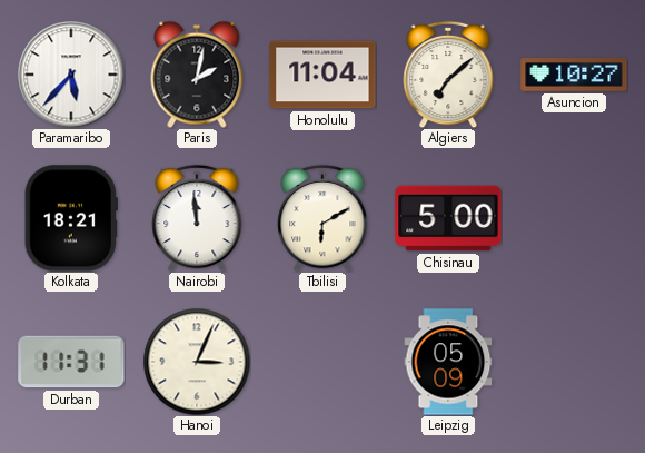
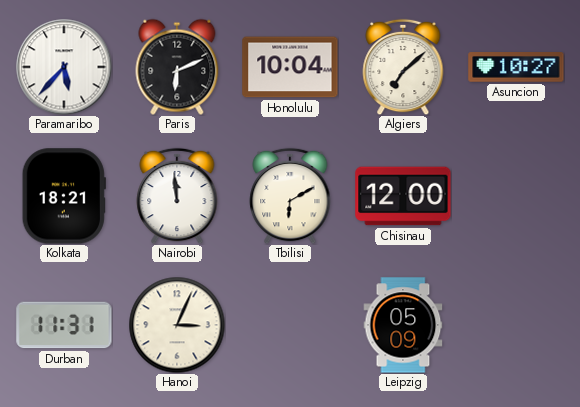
Paris: 2:02 -> 6:11
Honolulu: 11:04 -> 10:04
Chisinau: 5:00 -> 12:00
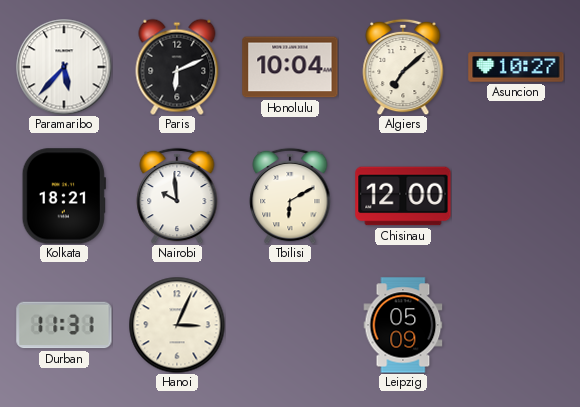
Nairobi: 11:59 -> 9:59
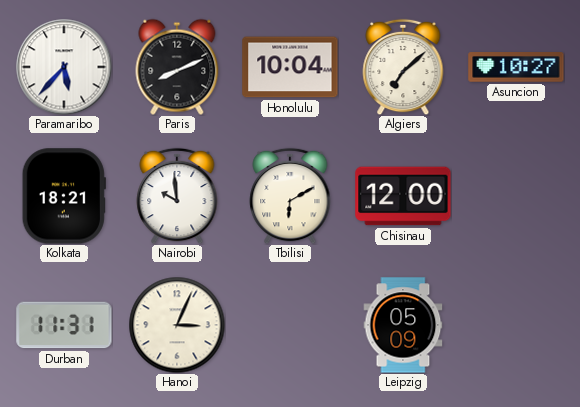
Paris: 6:11 -> 8:11
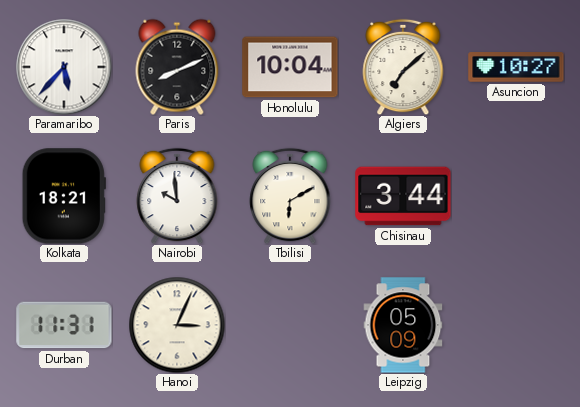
Chisinau: 12:00 -> 3:44
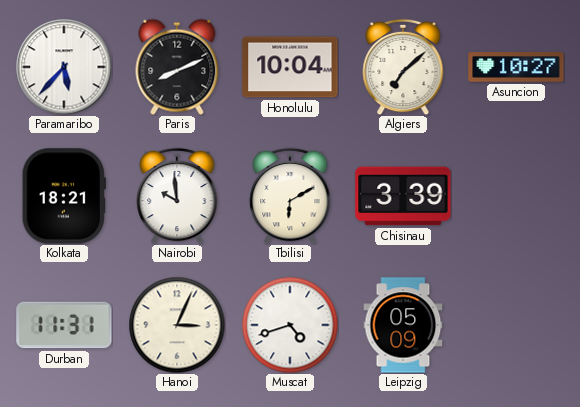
Chisinau: 3:44 -> 3:39
Muscat: none -> 4:42
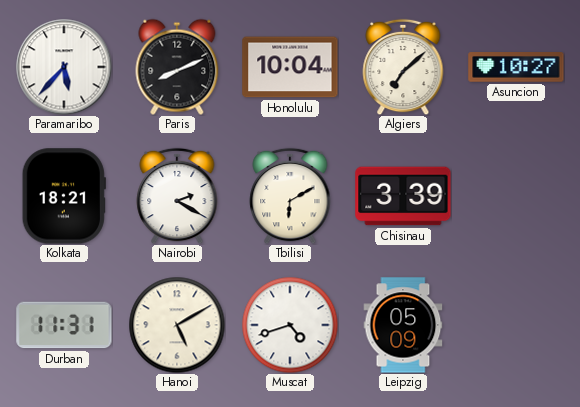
Nairobi: 9:59 -> 2:20
Hanoi: 3:04 -> 5:10
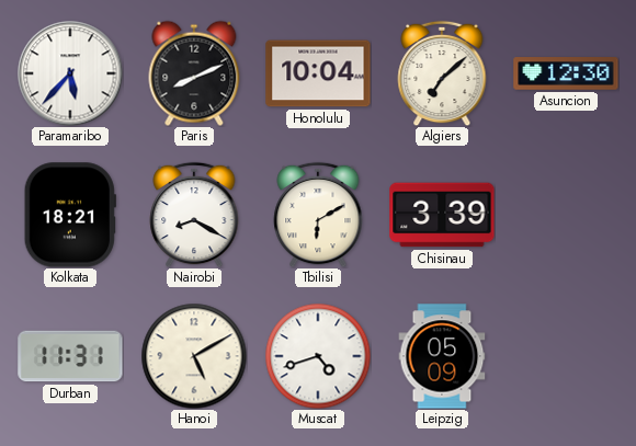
Asuncion: 10:27 -> 12:30
Nairobi: 2:20 -> 8:20
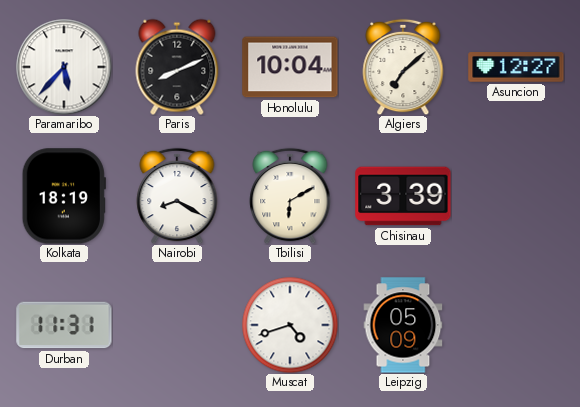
Asuncion: 12:30 -> 12:27
Kolkata: 18:21 -> 18:19
Hanoi: 5:10 -> none
